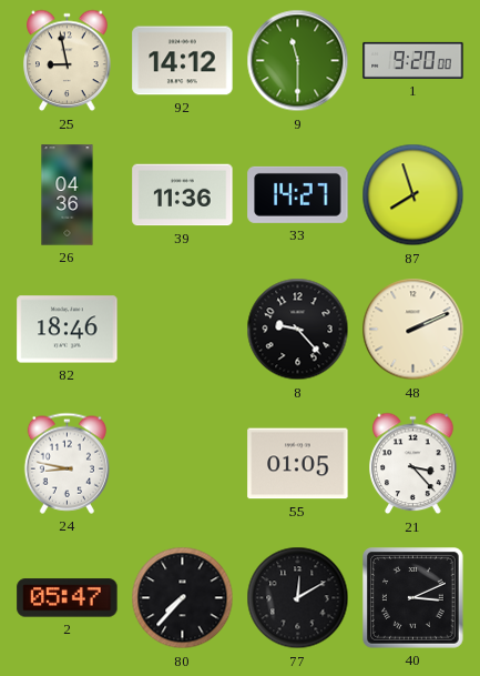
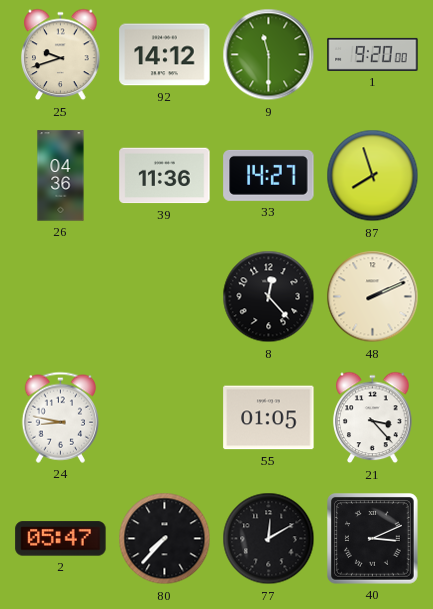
25: 8:58 -> 9:42
82: 18:46 -> none
8: 9:23 -> 12:23
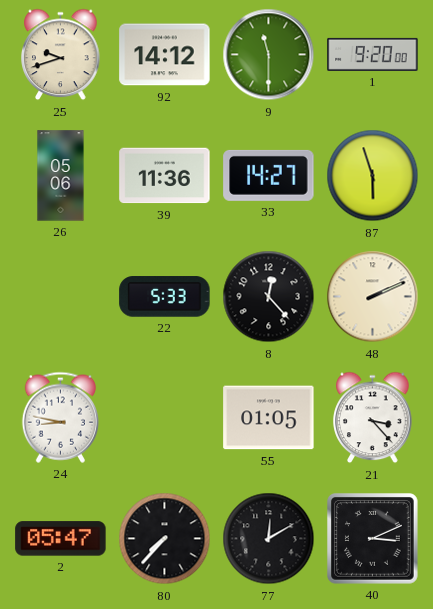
26: 04:36 -> 05:06
87: 7:57 -> 5:57
22: none -> 5:33
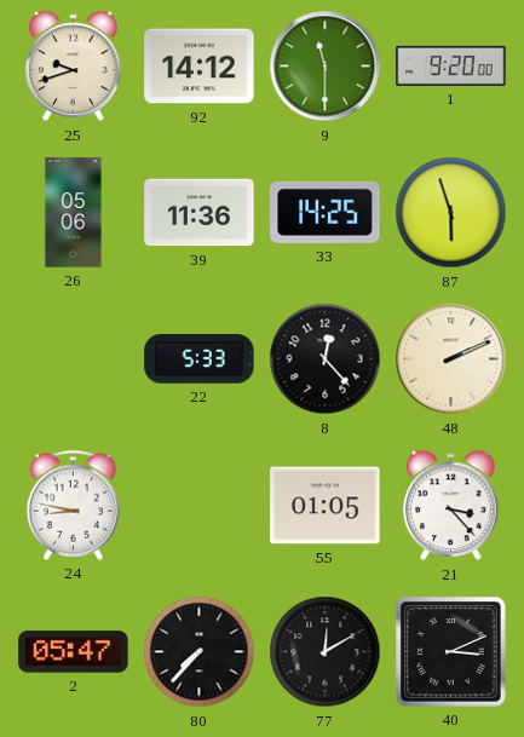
33: 14:27 -> 14:25
